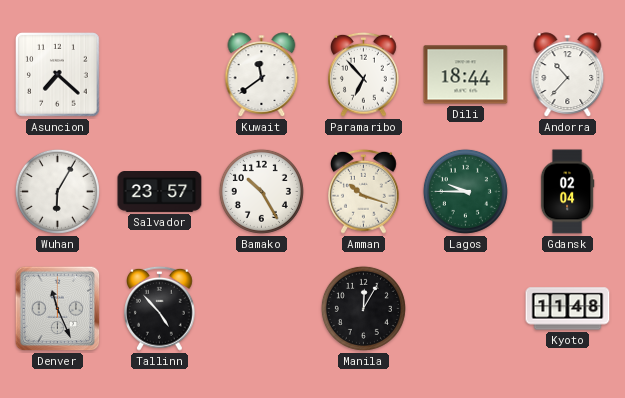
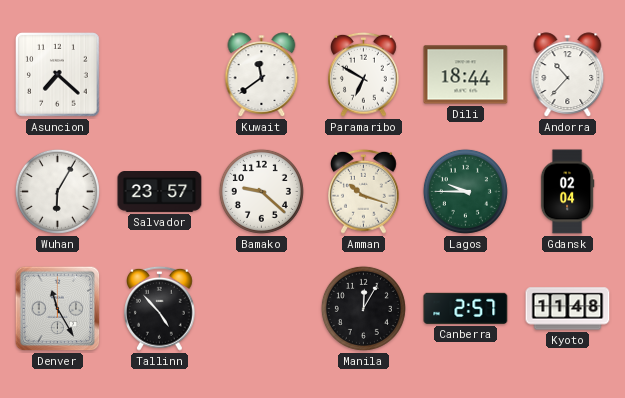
Paramaribo: 6:53 -> 6:50
Bamako: 10:25 -> 9:22
Denver: 11:26 -> 11:25
Canberra: none -> 2:57
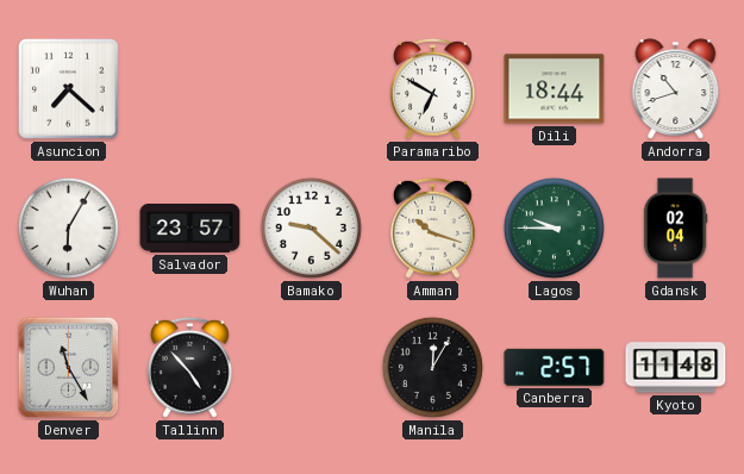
Kuwait: 11:39 -> none
Andorra: 10:37 -> 10:42
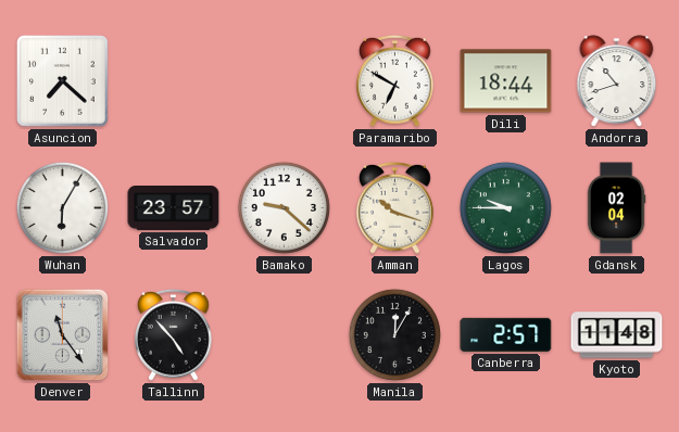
Denver: 11:25 -> 11:24
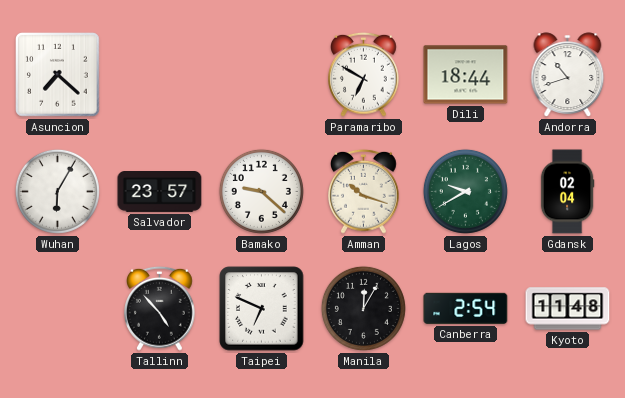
Lagos: 9:45 -> 9:40
Denver: 11:24 -> none
Taipei: none -> 6:49
Canberra: 2:57 -> 2:54
